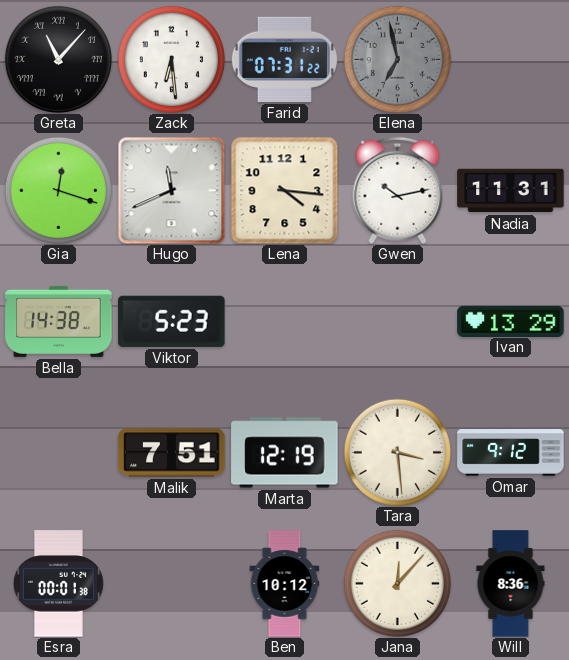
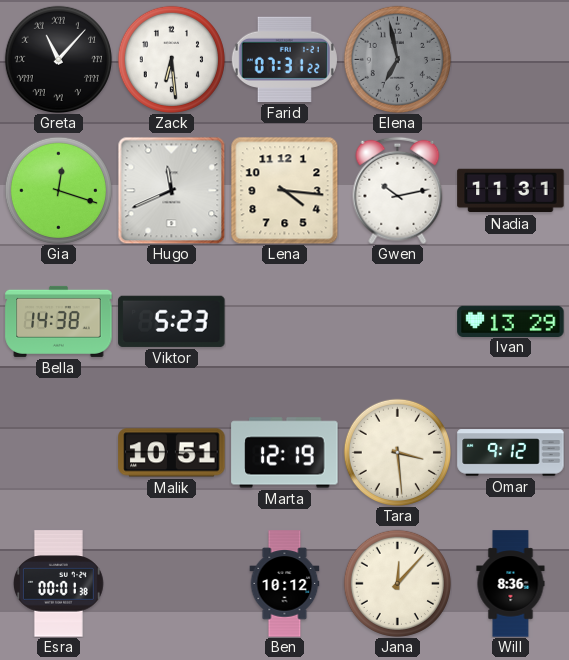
Malik: 7:51 -> 10:51
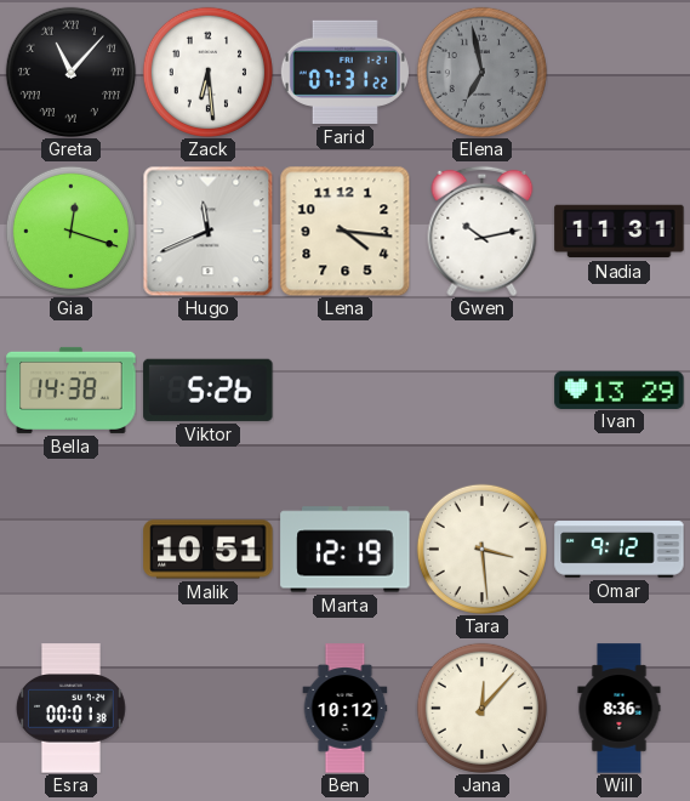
Viktor: 5:23 -> 5:26
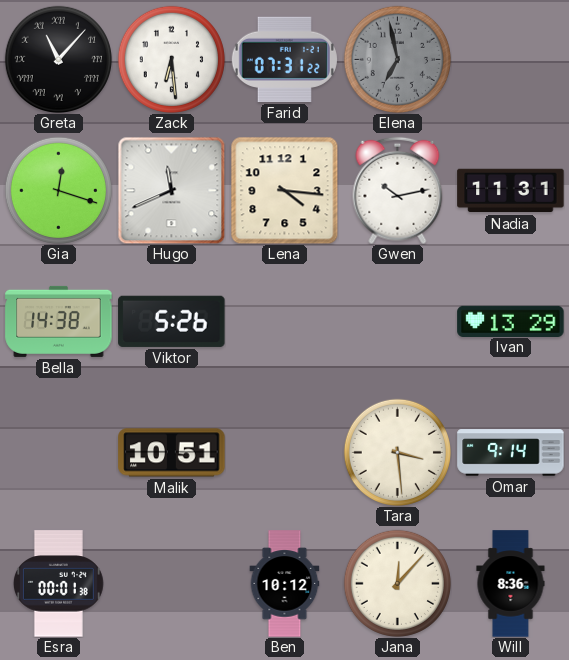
Marta: 12:19 -> none
Omar: 9:12 -> 9:14
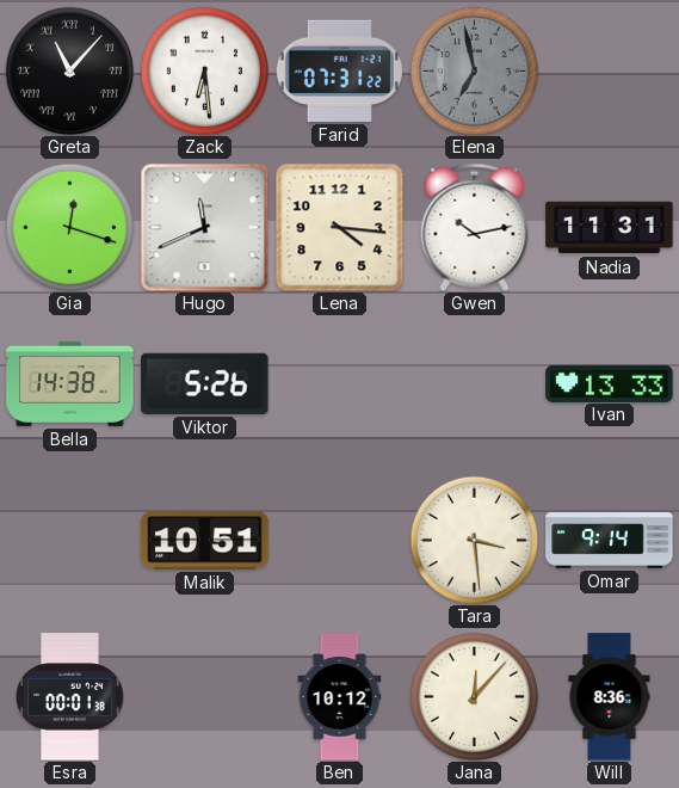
Ivan: 13:29 -> 13:33
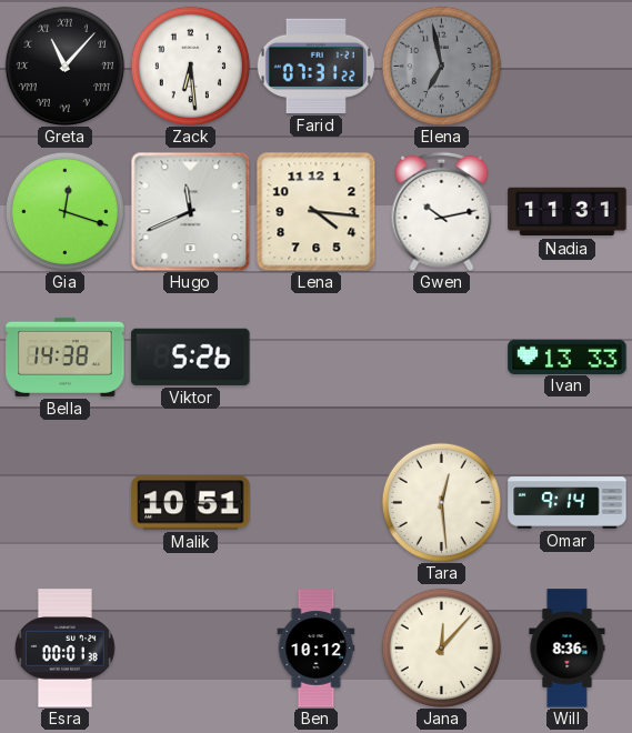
Tara: 3:29 -> 12:29
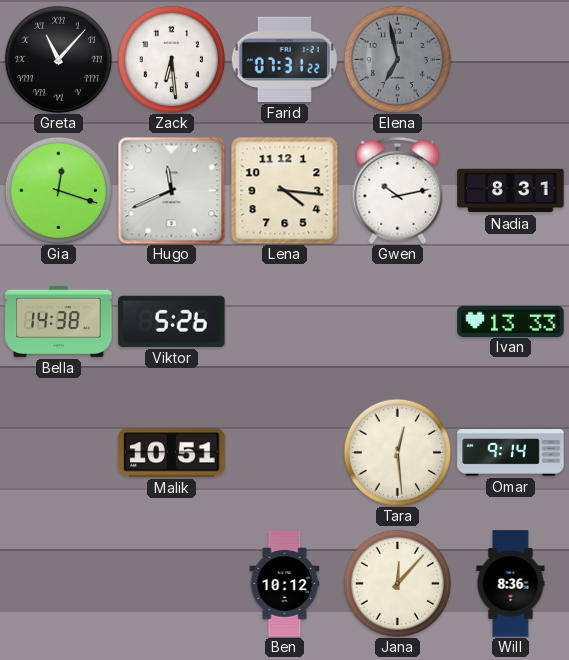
Nadia: 11:31 -> 8:31
Esra: 00:01 -> none
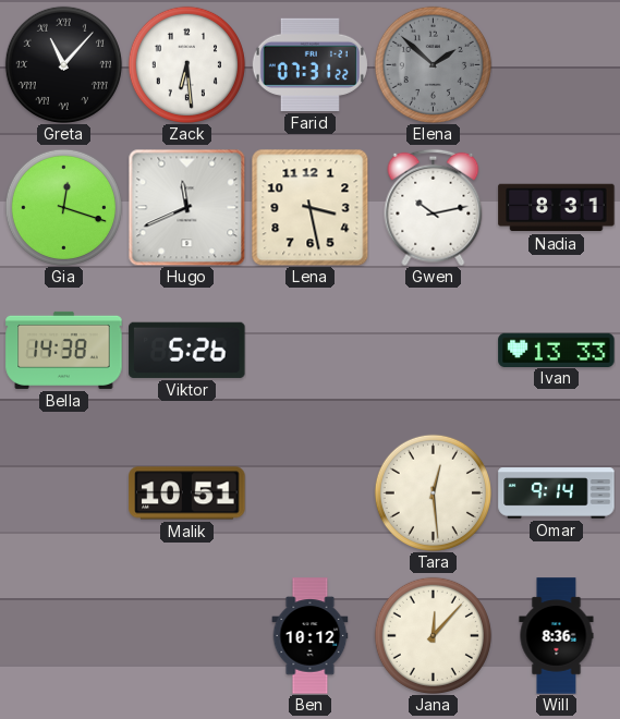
Elena: 6:58 -> 1:52
Lena: 4:16 -> 3:28
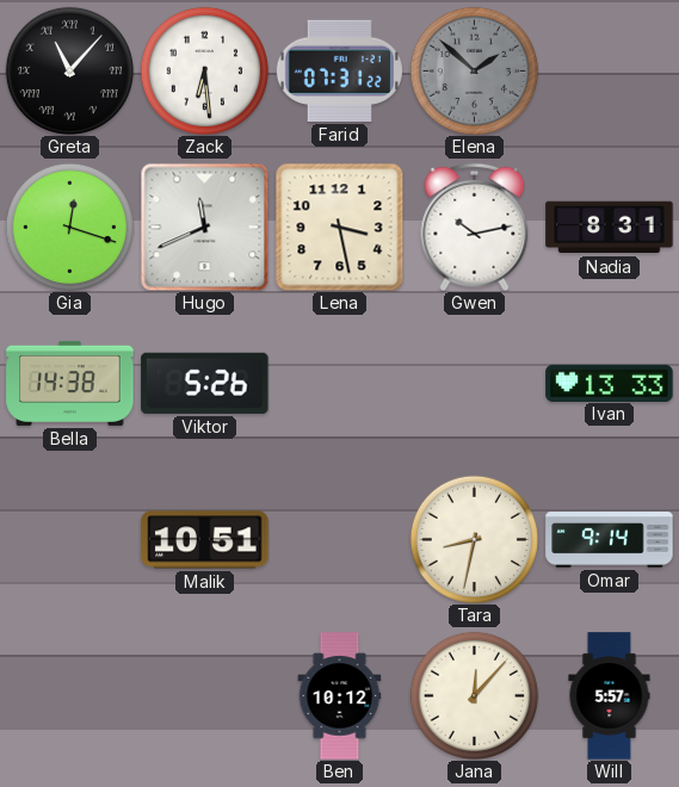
Tara: 12:29 -> 8:32
Will: 8:36 -> 5:57
